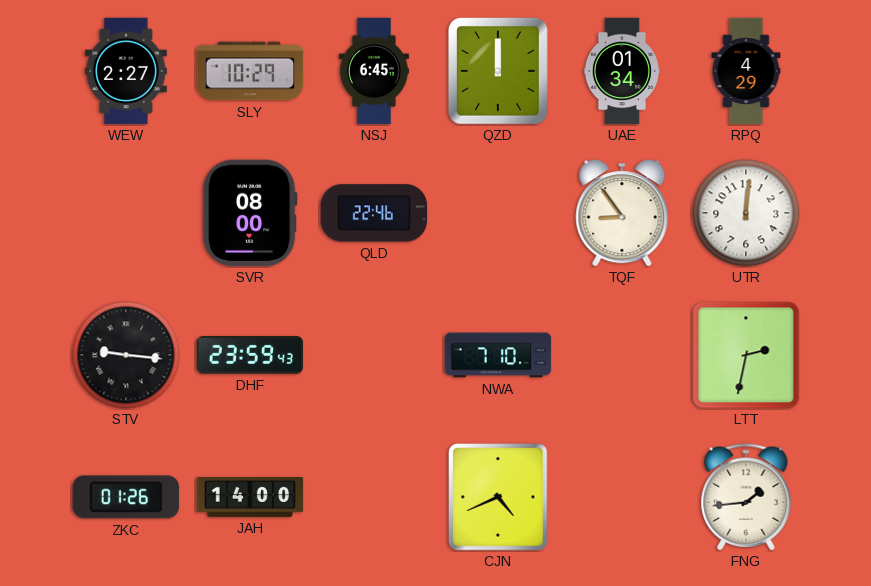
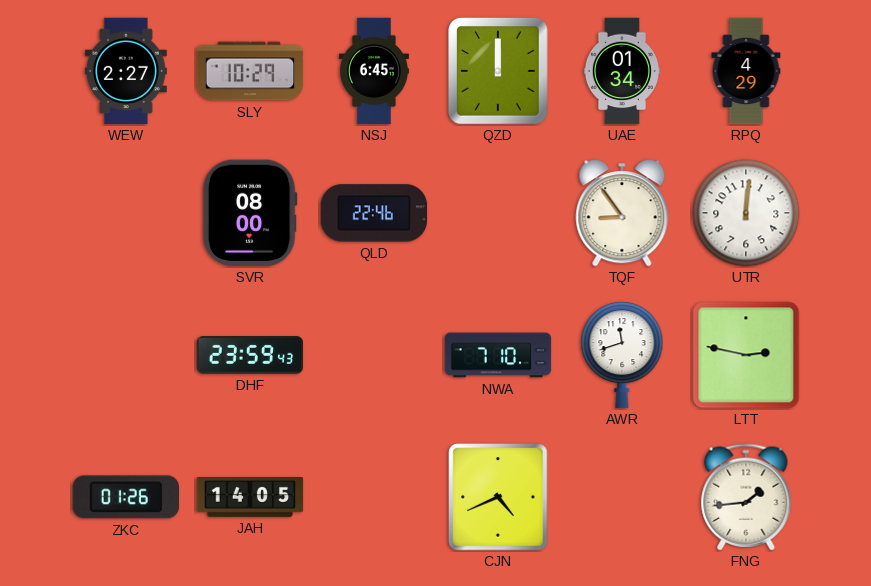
STV: 9:16 -> none
AWR: none -> 11:42
LTT: 2:32 -> 2:47
JAH: 14:00 -> 14:05
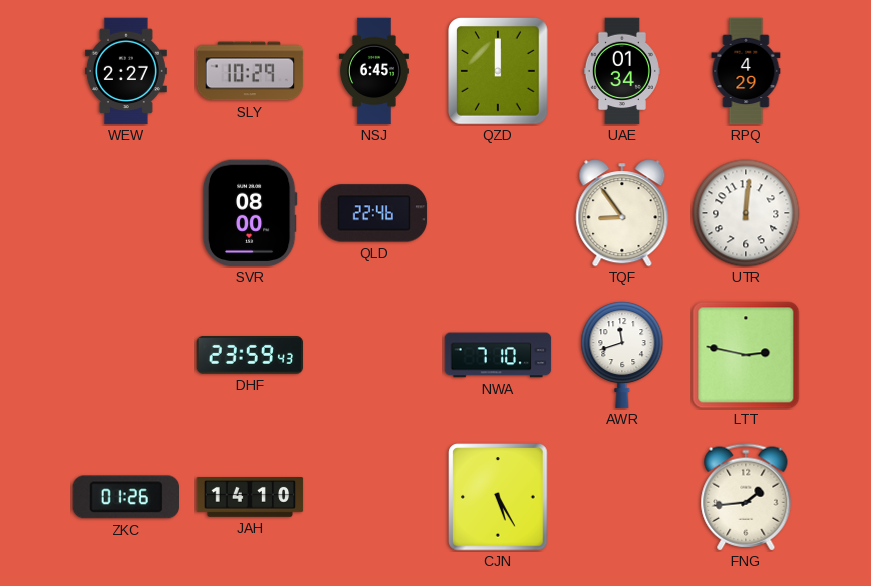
JAH: 14:05 -> 14:10
CJN: 4:41 -> 5:25
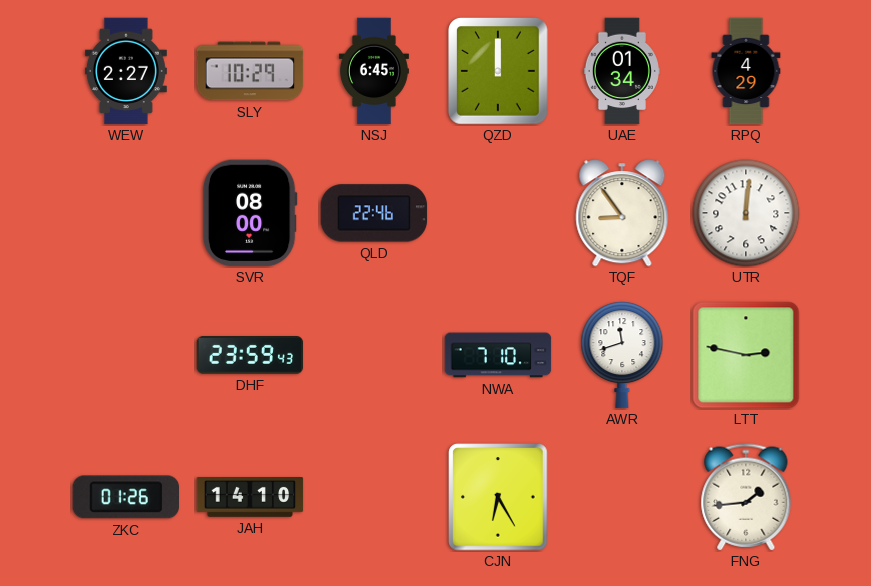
CJN: 5:25 -> 6:25
